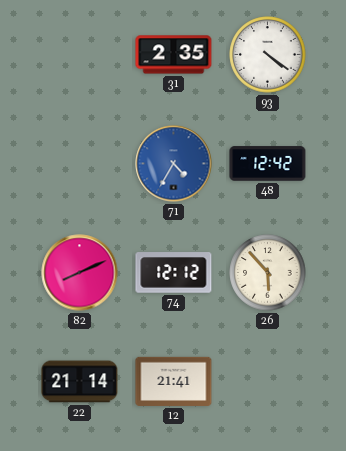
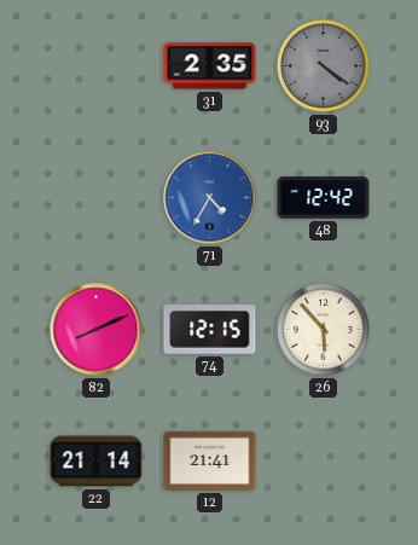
93 dial: white -> grey
74: 12:12 -> 12:15
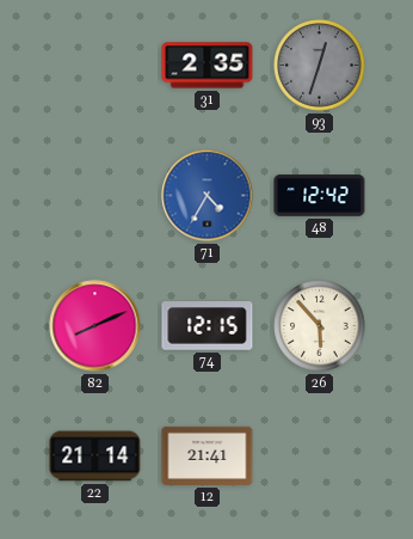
93: 4:21 -> 12:33
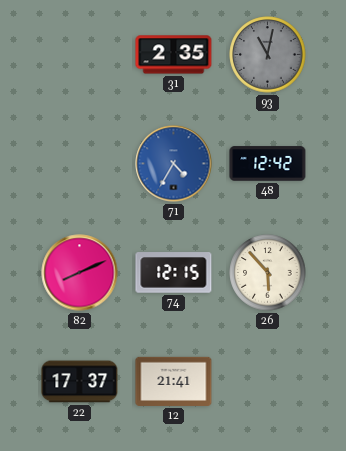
93: 12:33 -> 11:02
22: 21:14 -> 17:37
